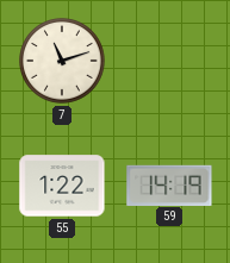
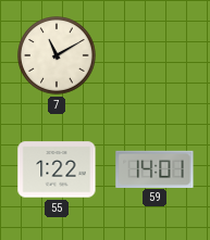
7: 11:12 -> 11:10
59: 14:19 -> 14:01
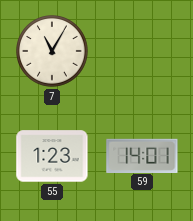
7: 11:10 -> 11:05
55: 1:22 -> 1:23
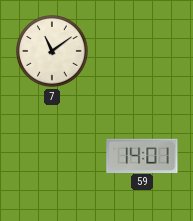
7: 11:05 -> 11:09
55: 1:23 -> none
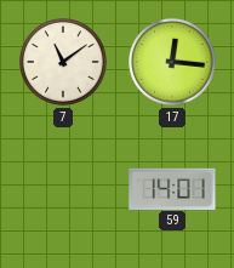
17: none -> 12:16
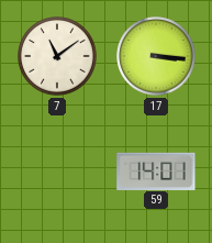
17: 12:16 -> 3:16
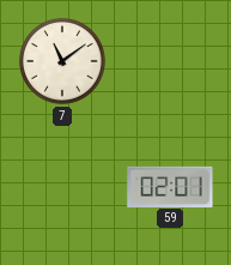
17: 3:16 -> none
59: 14:01 -> 02:01
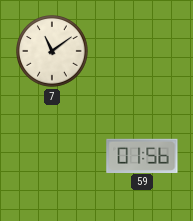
59: 02:01 -> 01:56
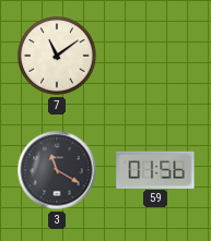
3: none -> 11:20
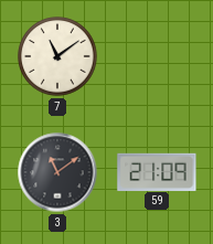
3: 11:20 -> 11:09
59: 01:56 -> 21:09
